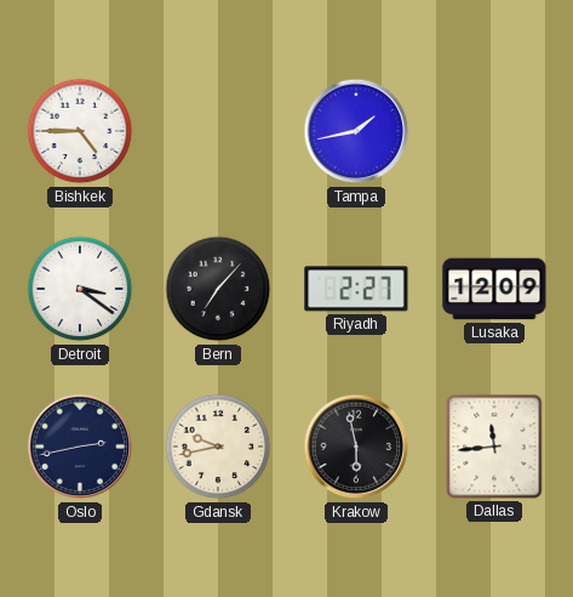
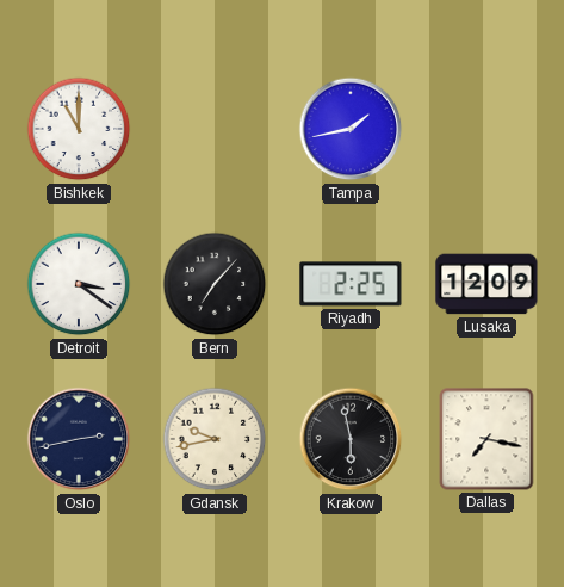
Bishkek: 4:45 -> 11:00
Riyadh: 2:27 -> 2:25
Dallas: 11:44 -> 7:17
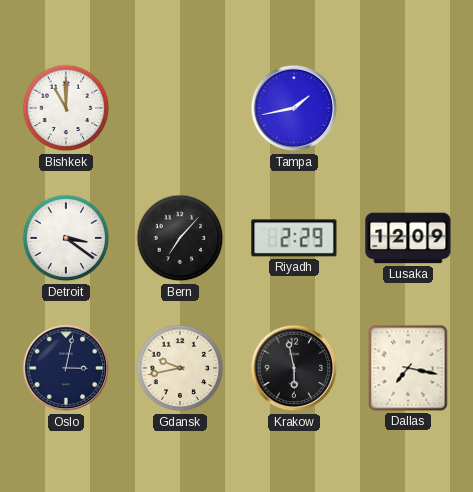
Riyadh: 2:25 -> 2:29
Oslo: 2:43 -> 3:02
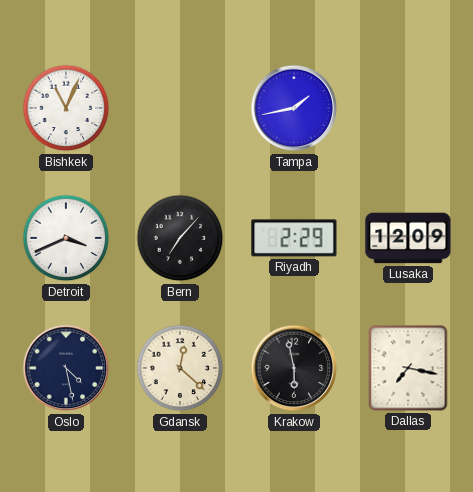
Bishkek: 11:00 -> 11:04
Detroit: 3:21 -> 3:41
Oslo: 3:02 -> 4:28
Gdansk: 9:43 -> 12:22
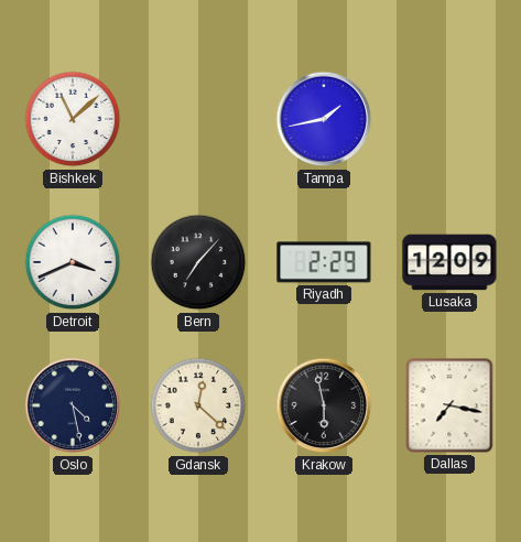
Bishkek: 11:04 -> 11:08
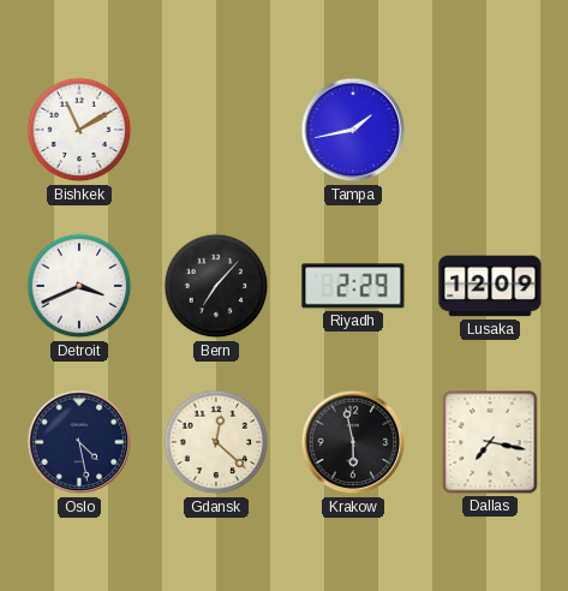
Bishkek: 11:08 -> 11:10
